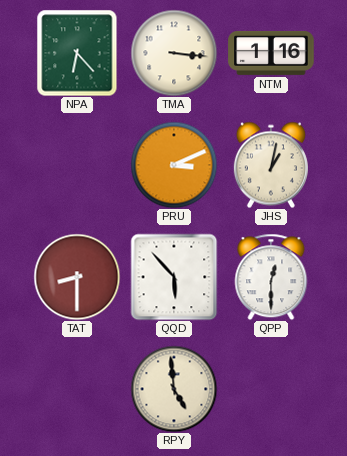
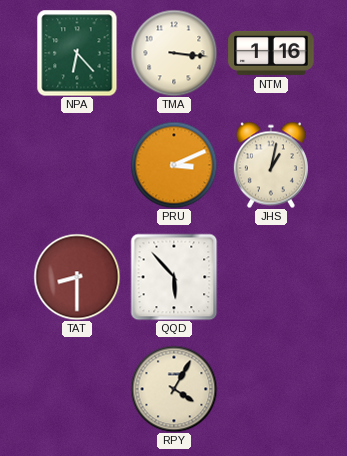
QPP: 12:30 -> none
RPY: 4:59 -> 4:05
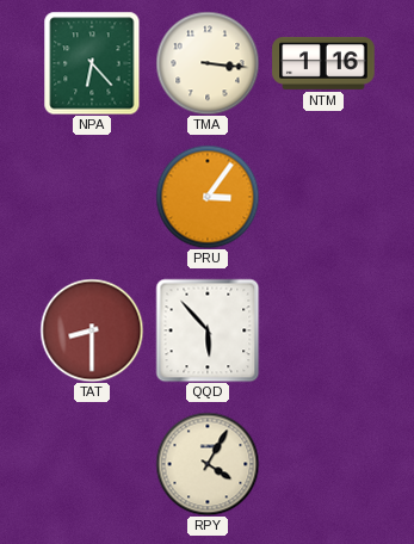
PRU: 3:11 -> 3:06
JHS: 1:02 -> none
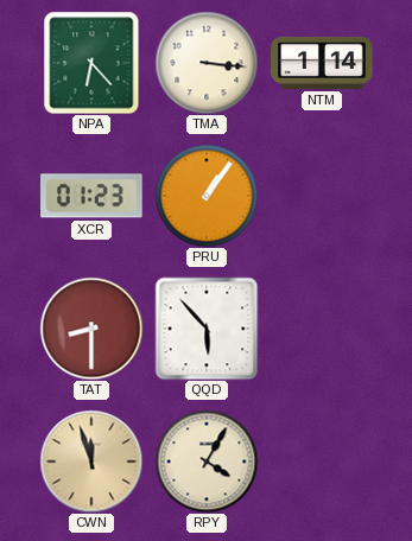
NTM: 1:16 -> 1:14
XCR: none -> 01:23
PRU: 3:06 -> 1:06
CWN: none -> 11:57
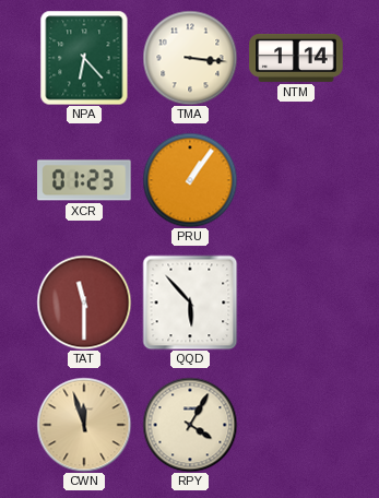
TAT: 8:30 -> 11:30
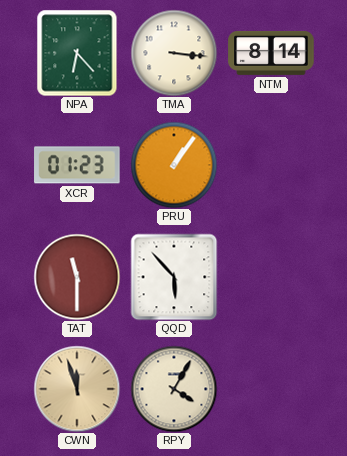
NTM: 1:14 -> 8:14
